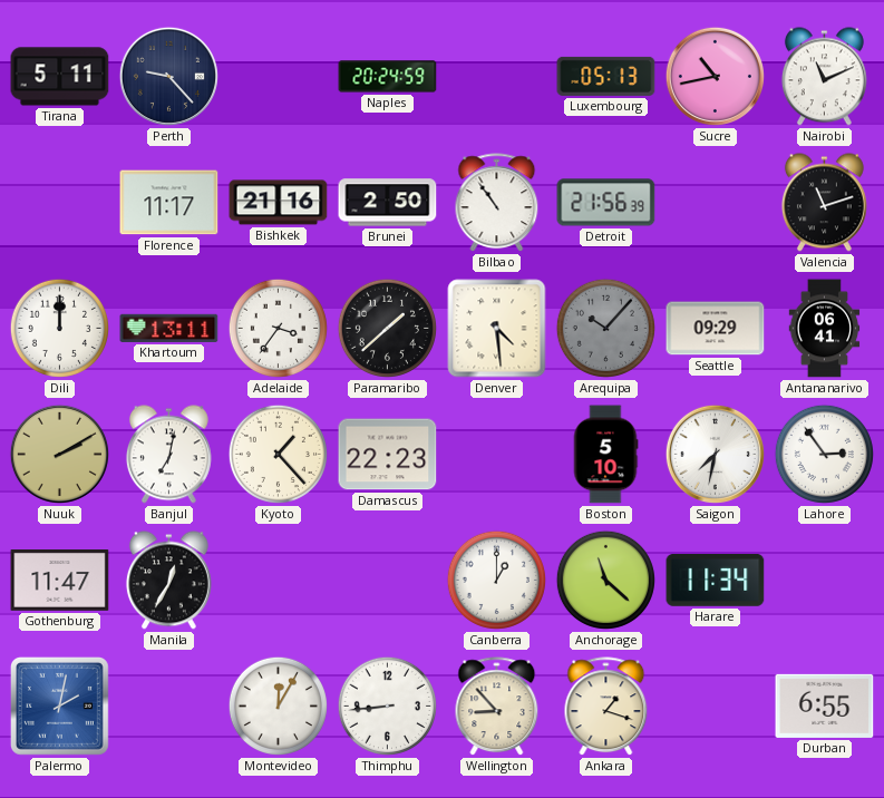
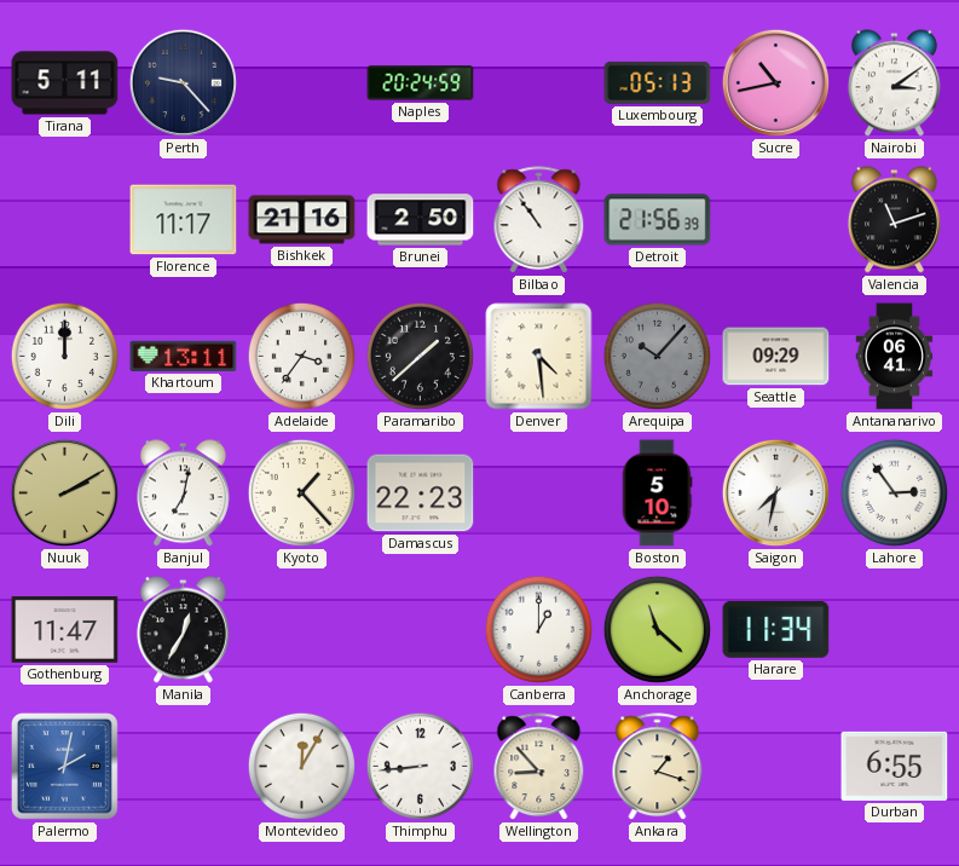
Nairobi: 11:11 -> 3:09
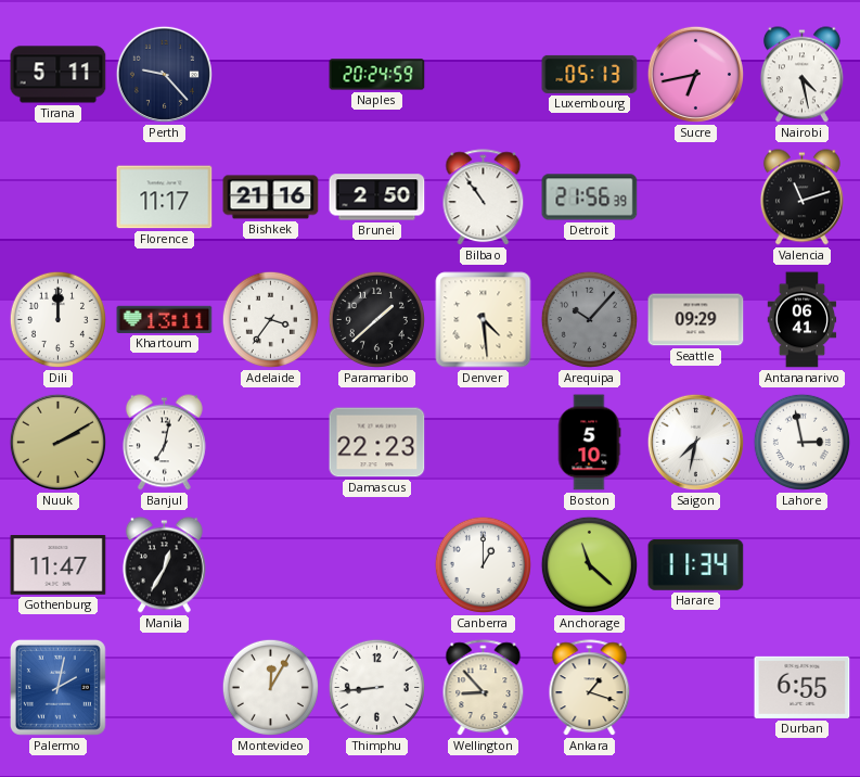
Sucre: 10:43 -> 6:43
Nairobi: 3:09 -> 4:28
Kyoto: 1:23 -> none
Lahore: 2:54 -> 2:58
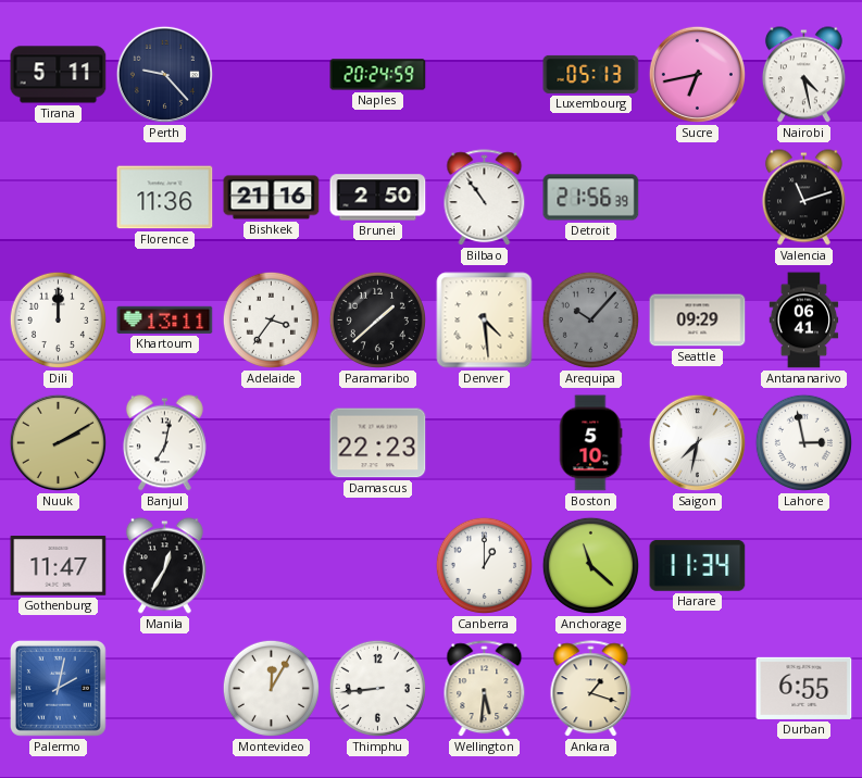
Florence: 11:17 -> 11:36
Wellington: 8:53 -> 5:31
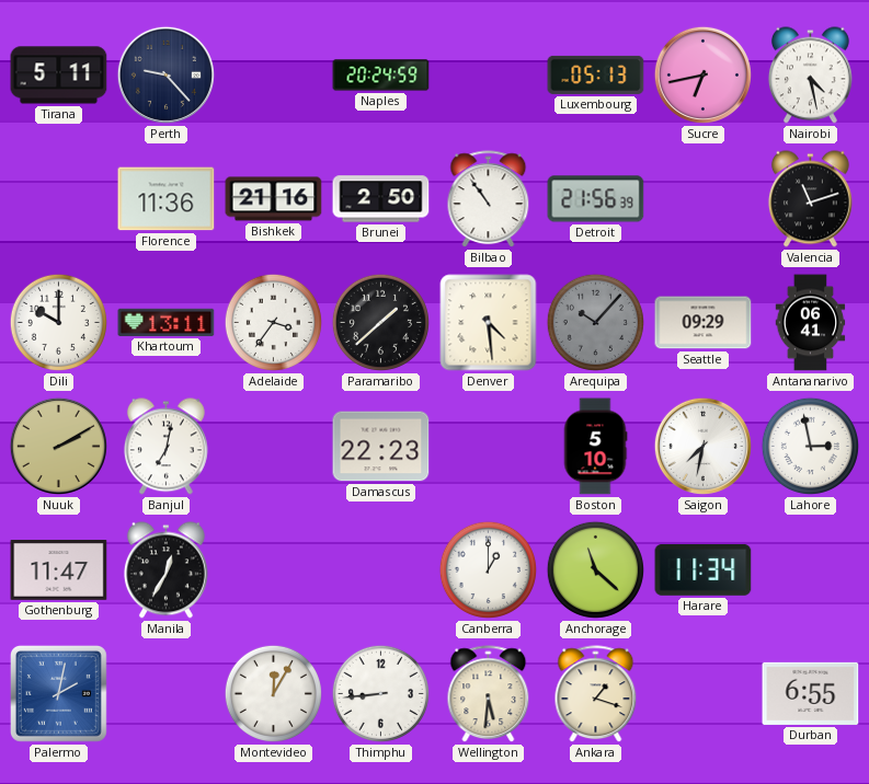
Dili: 12:00 -> 10:00
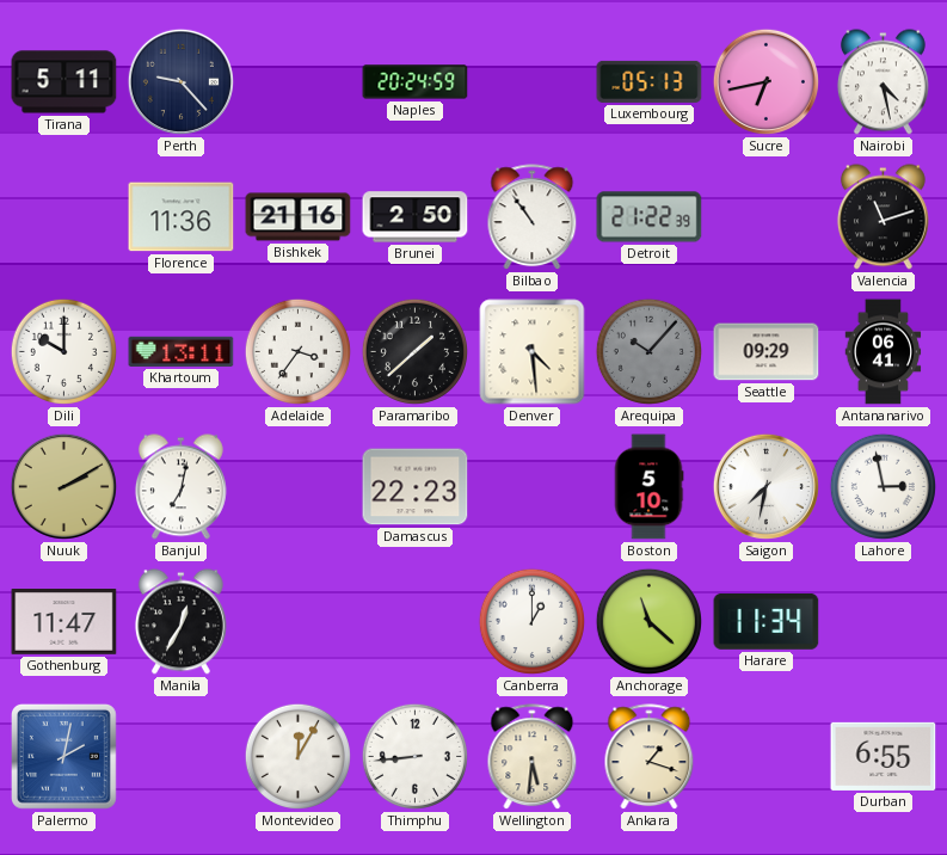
Detroit: 21:56 -> 21:22
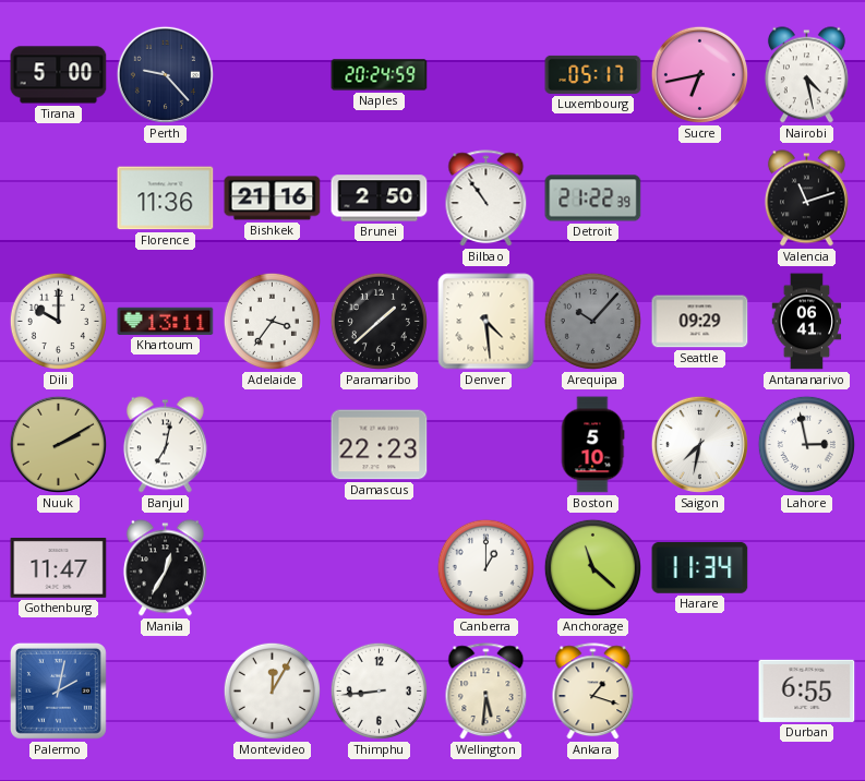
Tirana: 5:11 -> 5:00
Luxembourg: 05:13 -> 05:17
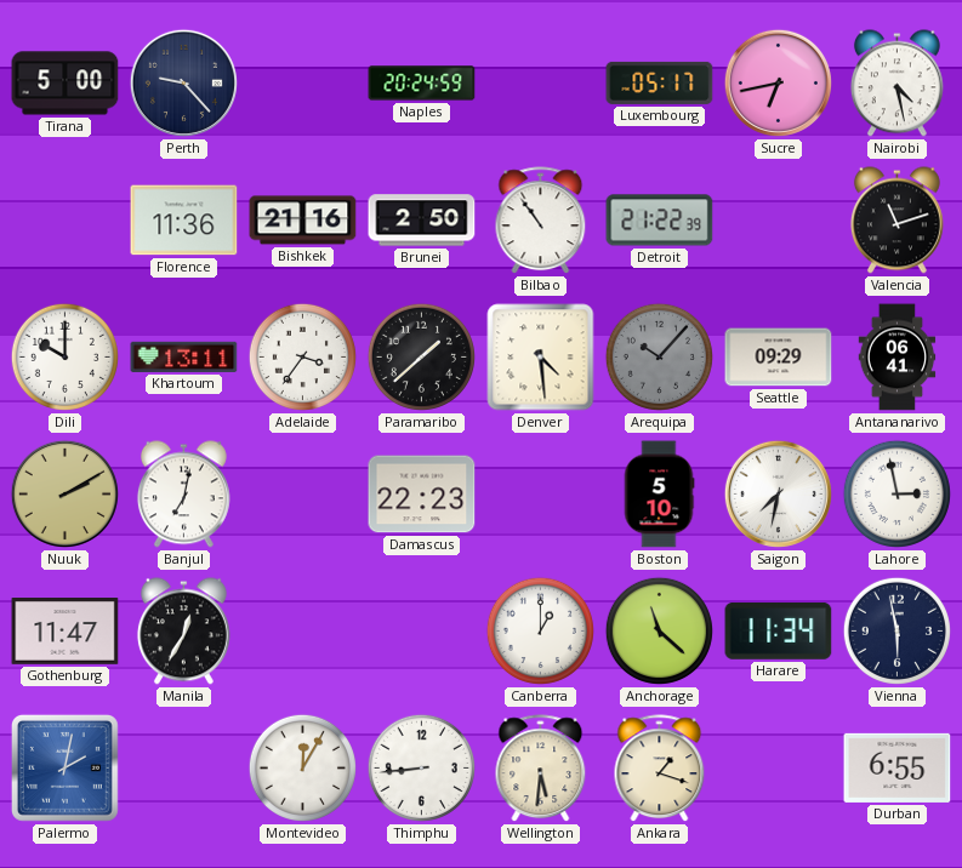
Vienna: none -> 5:58
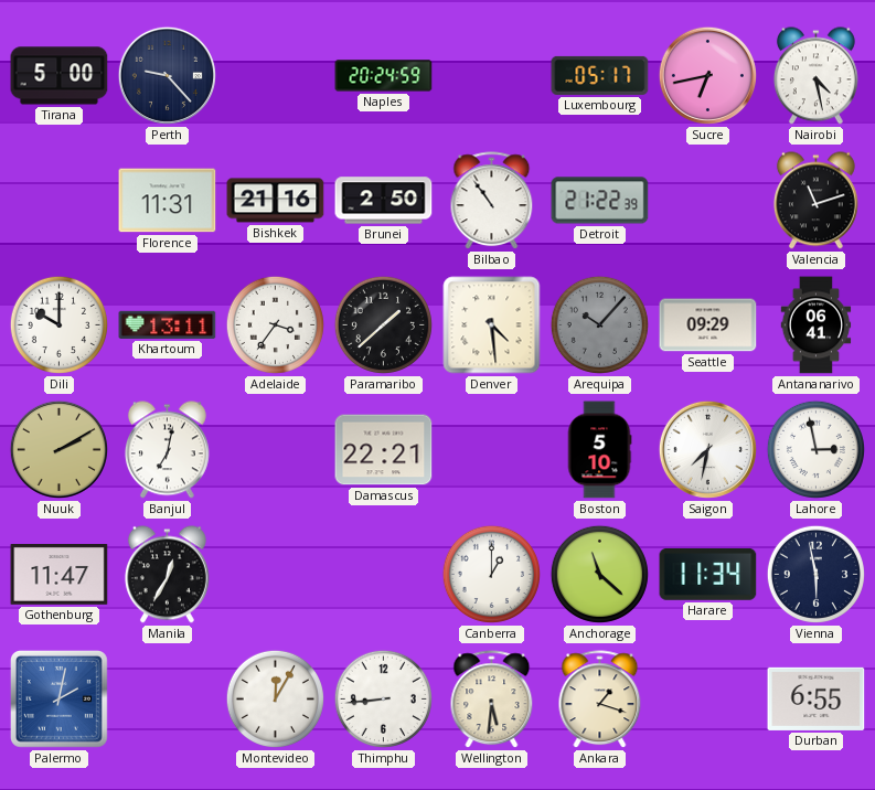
Florence: 11:36 -> 11:31
Damascus: 22:23 -> 22:21
